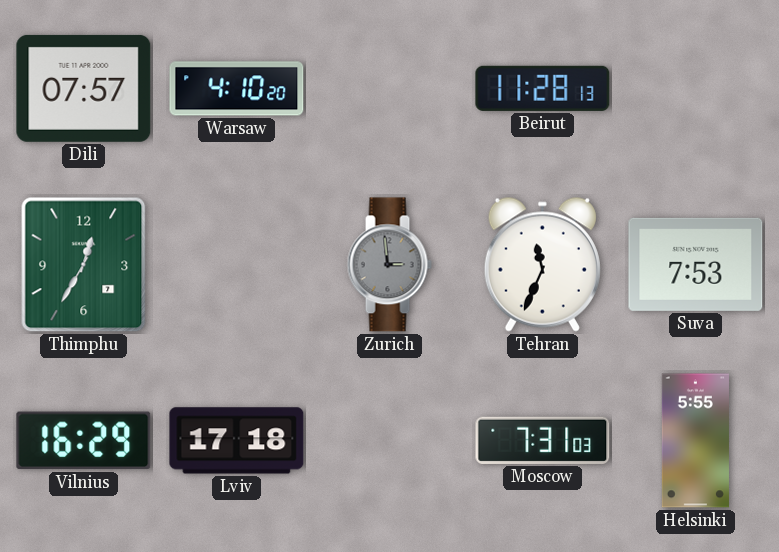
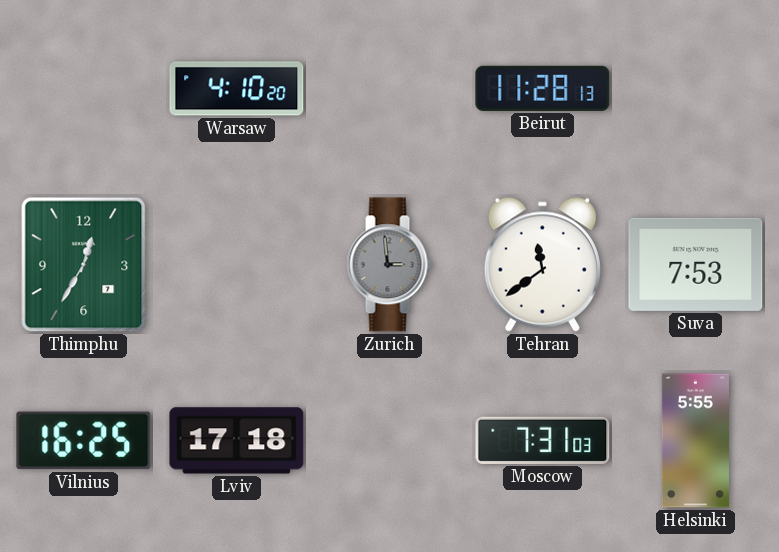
Dili: 07:57 -> none
Tehran: 11:34 -> 11:39
Vilnius: 16:29 -> 16:25
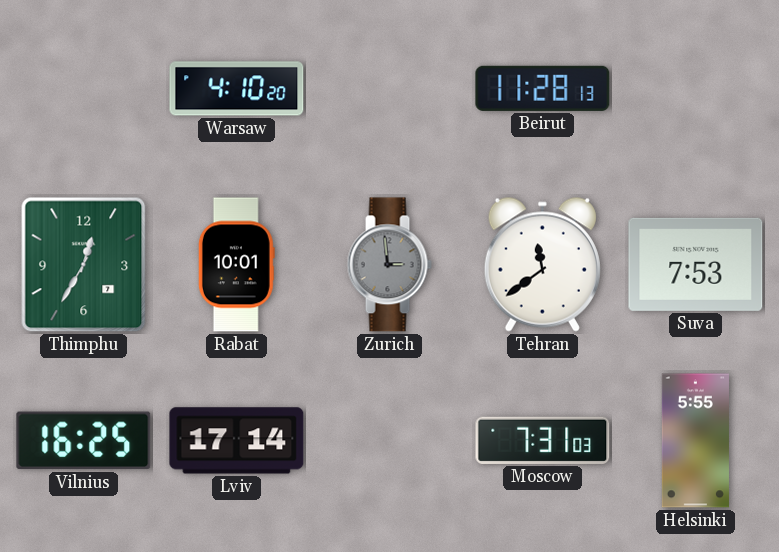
Rabat: none -> 10:01
Lviv: 17:18 -> 17:14
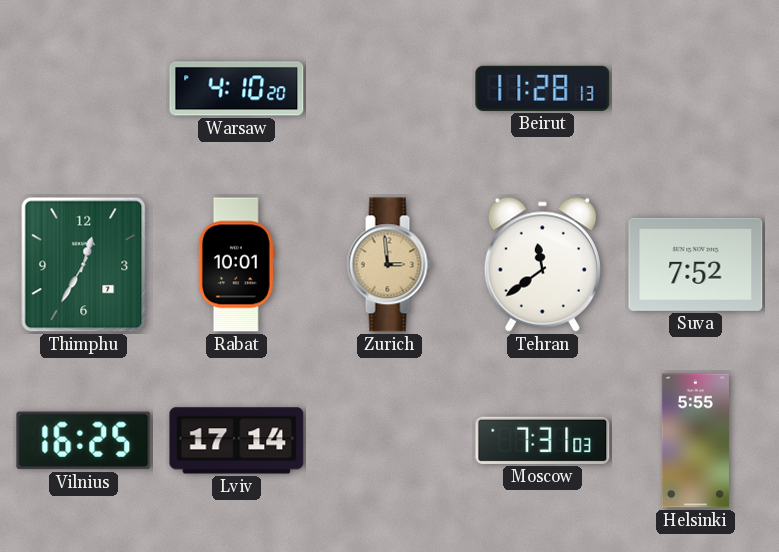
Zurich dial: grey -> champagne
Suva: 7:53 -> 7:52
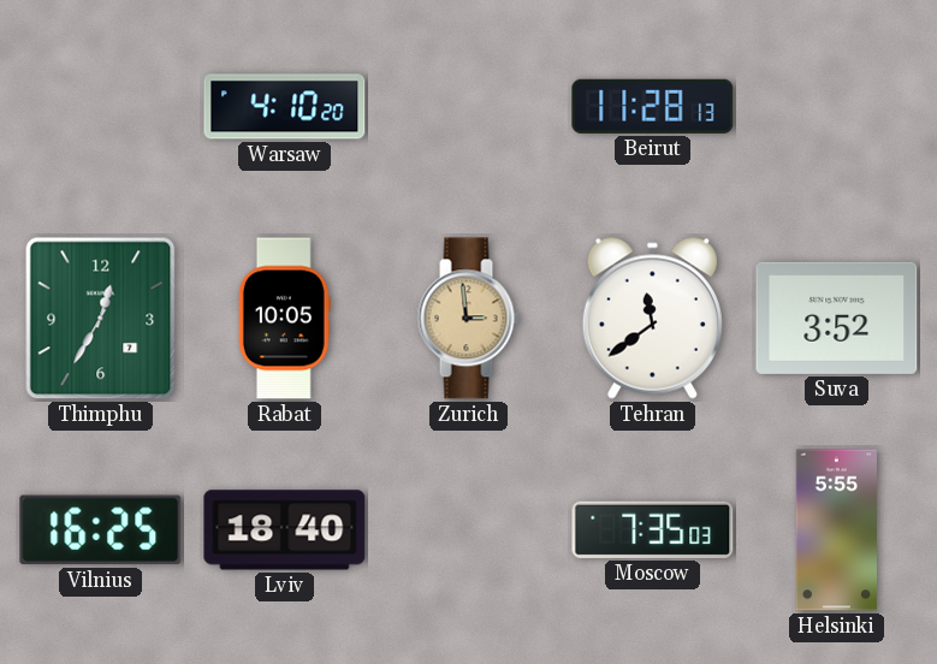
Rabat: 10:01 -> 10:05
Suva: 7:52 -> 3:52
Lviv: 17:14 -> 18:40
Moscow: 7:31 -> 7:35
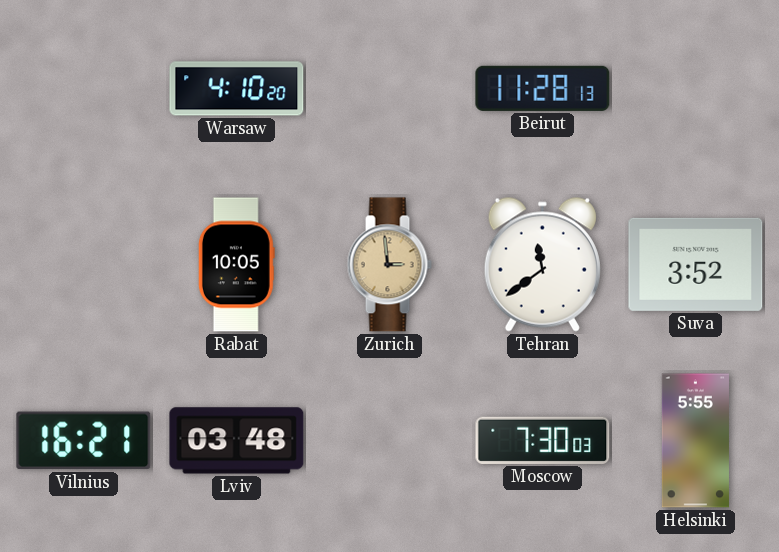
Thimphu: 12:35 -> none
Vilnius: 16:25 -> 16:21
Lviv: 18:40 -> 03:48
Moscow: 7:35 -> 7:30
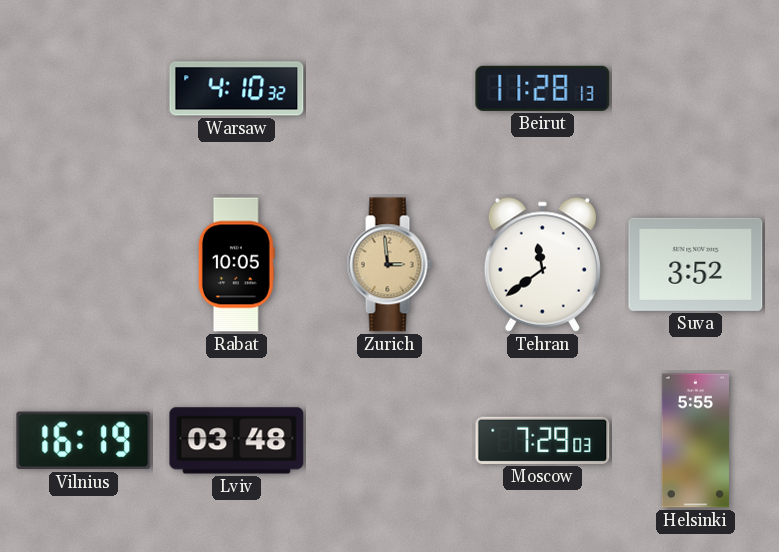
Warsaw: 4:10:20 -> 4:10:32
Vilnius: 16:21 -> 16:19
Moscow: 7:30 -> 7:29
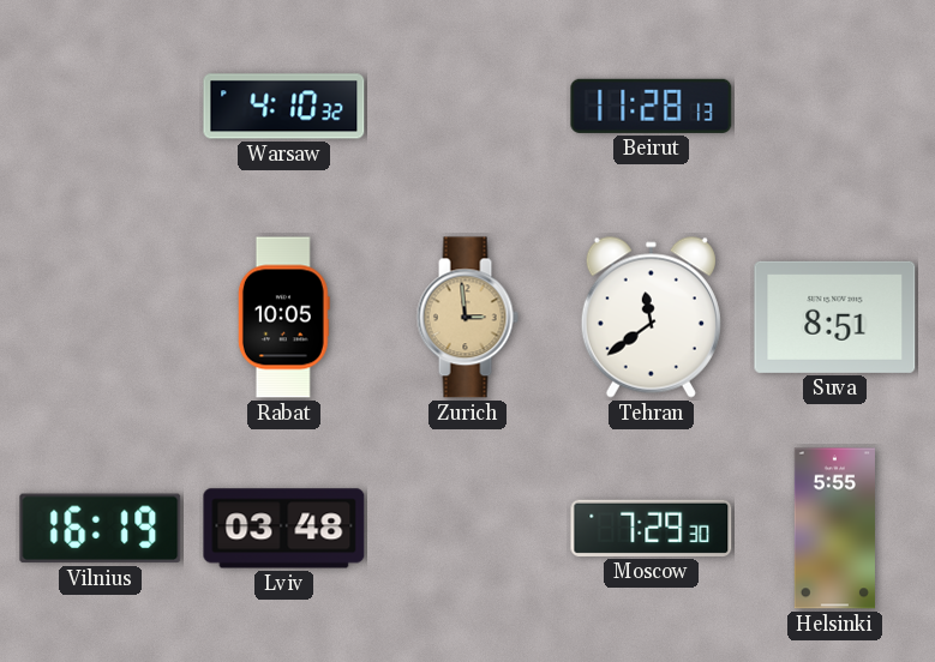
Suva: 3:52 -> 8:51
Moscow: 7:29:03 -> 7:29:30
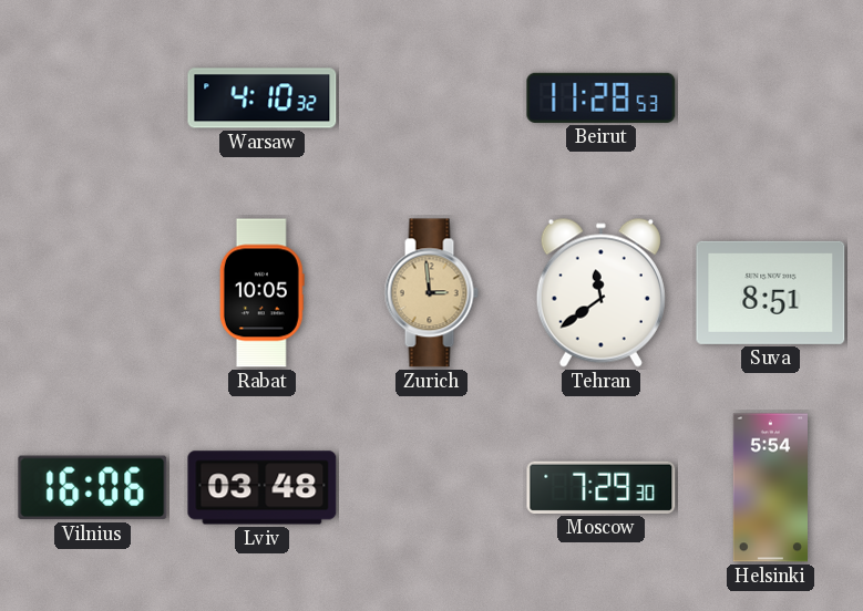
Beirut: 11:28:13 -> 11:28:53
Vilnius: 16:19 -> 16:06
Helsinki: 5:55 -> 5:54
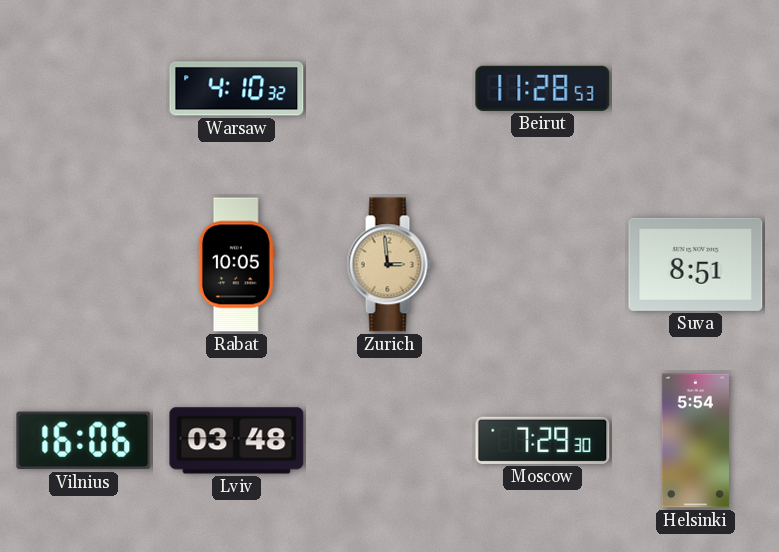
Tehran: 11:39 -> none
